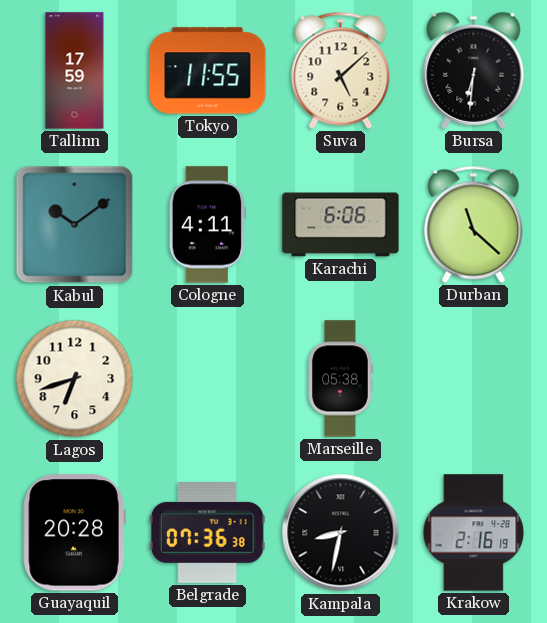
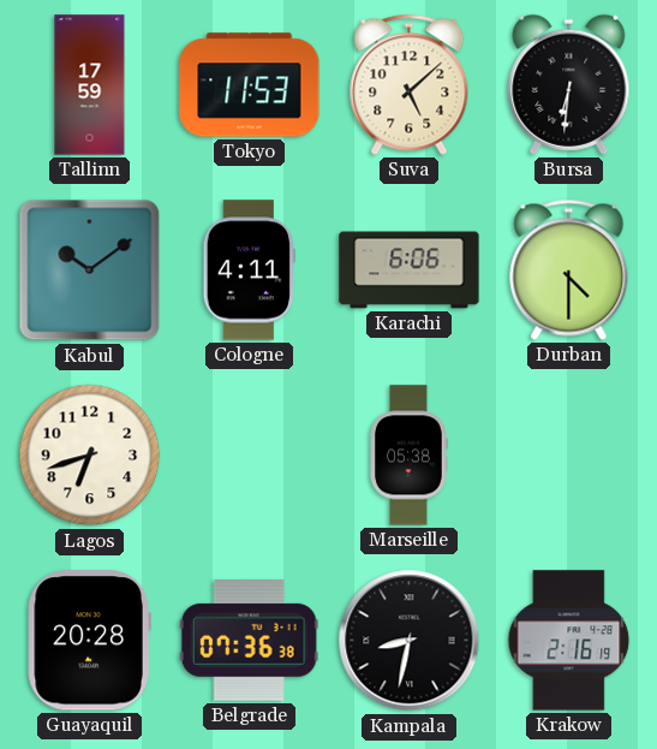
Tokyo: 11:55 -> 11:53
Durban: 11:22 -> 4:30
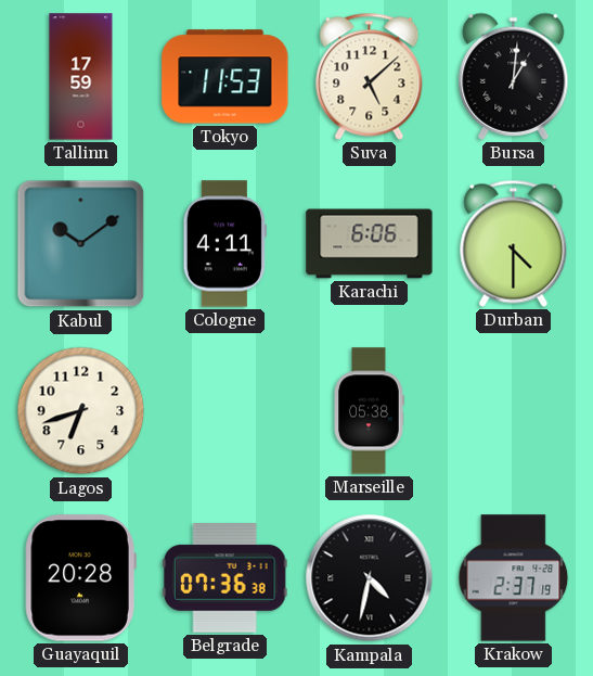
Bursa: 6:31 -> 1:01
Kampala: 8:32 -> 4:32
Krakow: 2:16 -> 2:37
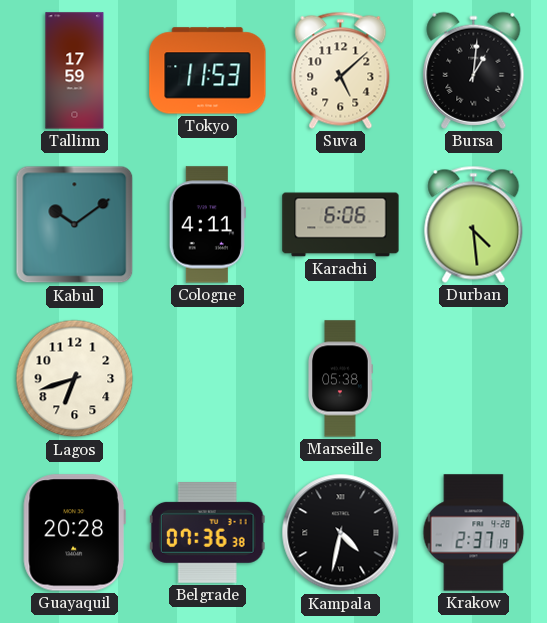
Durban: 4:30 -> 4:29
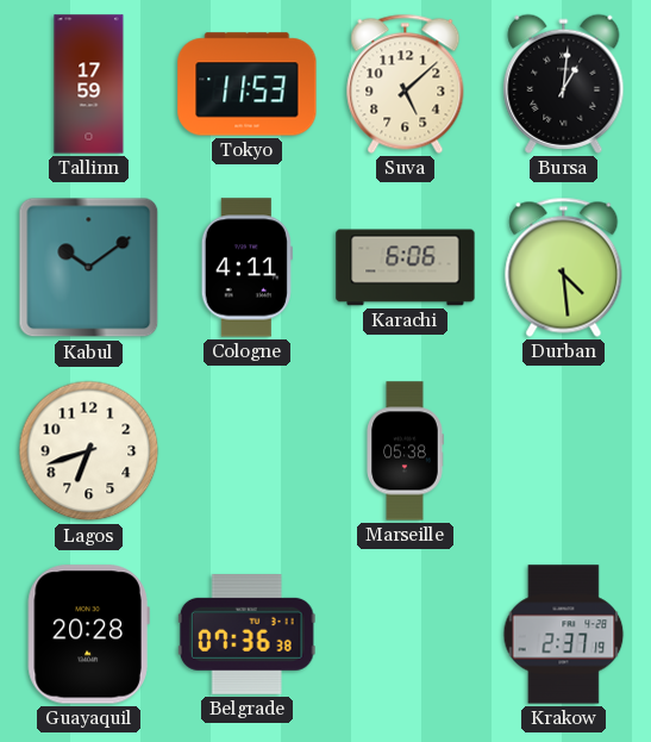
Kampala: 4:32 -> none
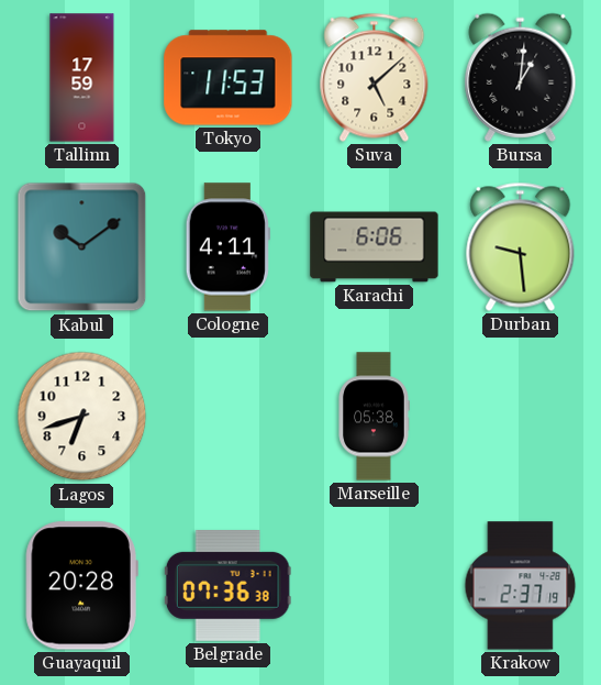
Durban: 4:29 -> 9:29
